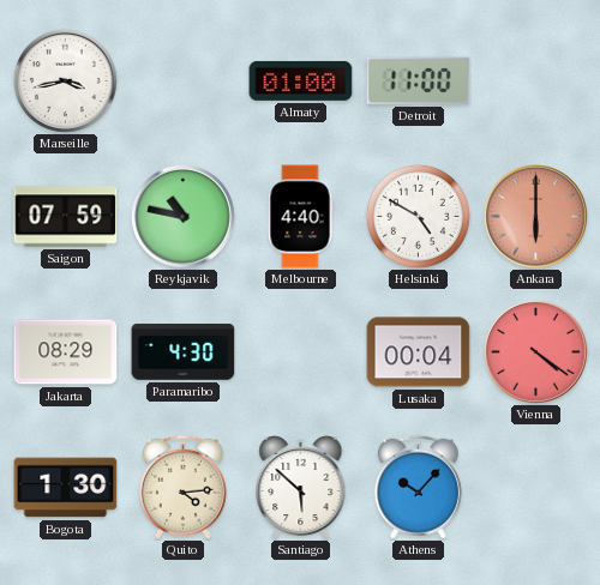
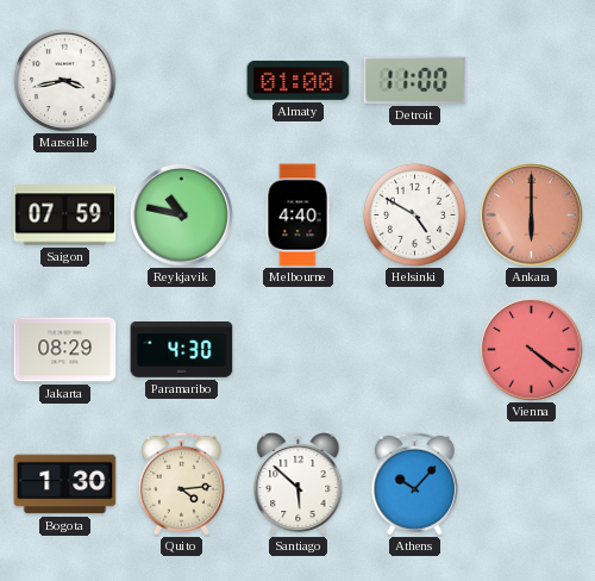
Lusaka: 00:04 -> none
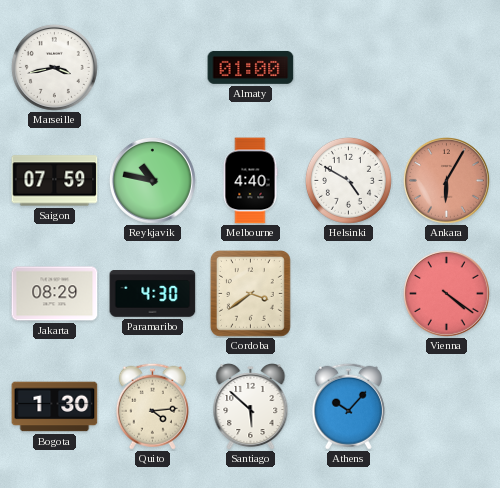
Detroit: 11:00 -> none
Ankara: 6:00 -> 6:05
Cordoba: none -> 3:39
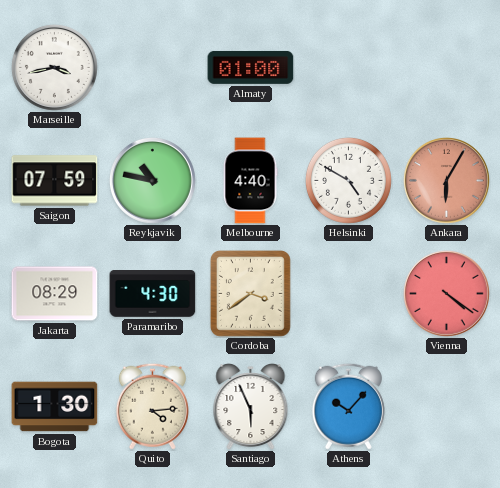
Santiago: 5:52 -> 5:56
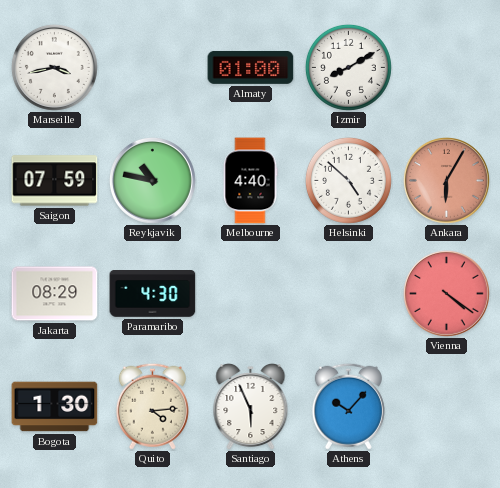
Izmir: none -> 8:10
Helsinki: 4:50 -> 4:52
Cordoba: 3:39 -> none
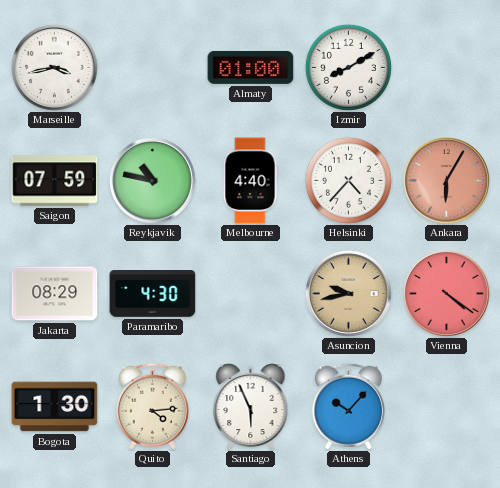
Helsinki: 4:52 -> 4:37
Asuncion: none -> 9:43
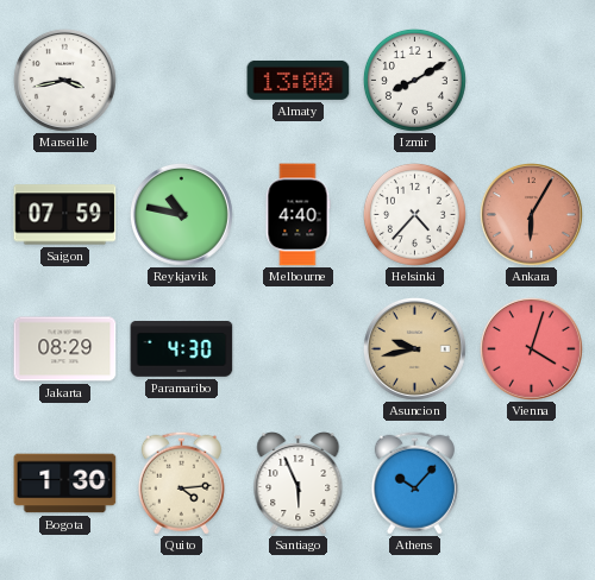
Almaty: 01:00 -> 13:00
Vienna: 4:21 -> 4:03
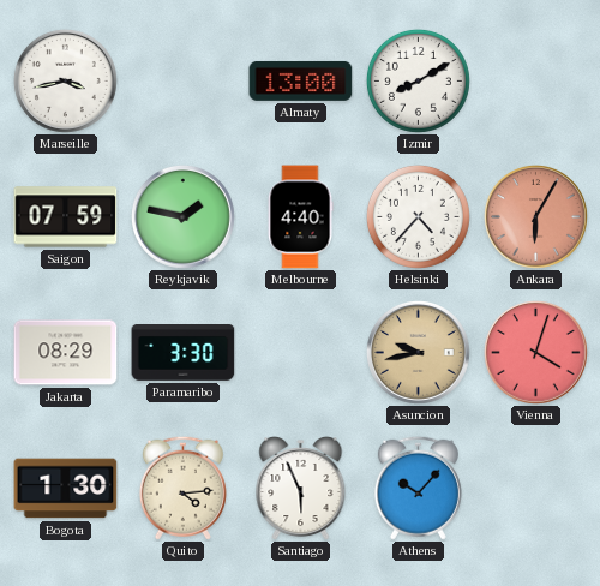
Reykjavik: 10:47 -> 1:47
Paramaribo: 4:30 -> 3:30
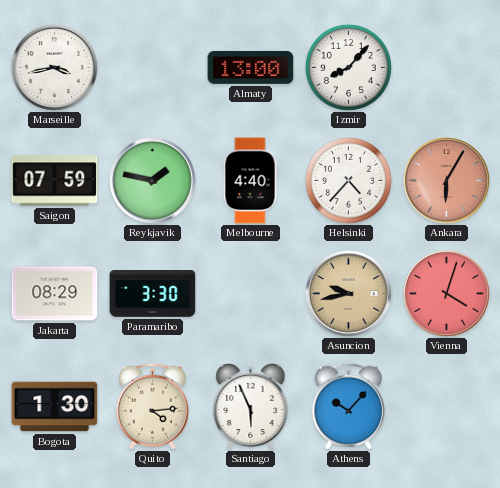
Izmir: 8:10 -> 8:07
